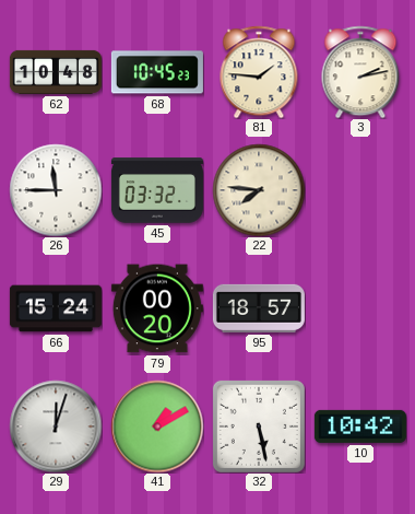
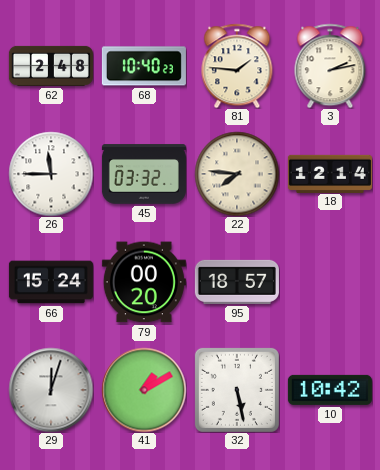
62: 10:48 -> 2:48
68: 10:45 -> 10:40
18: none -> 12:14
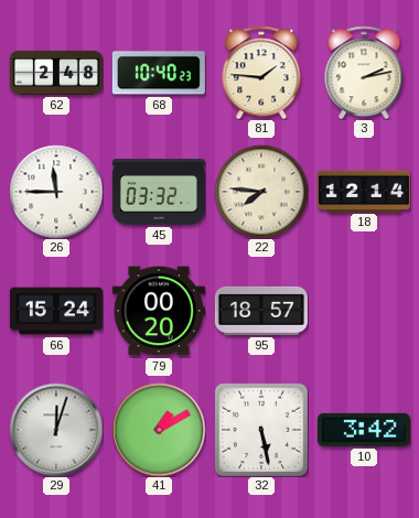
10: 10:42 -> 3:42
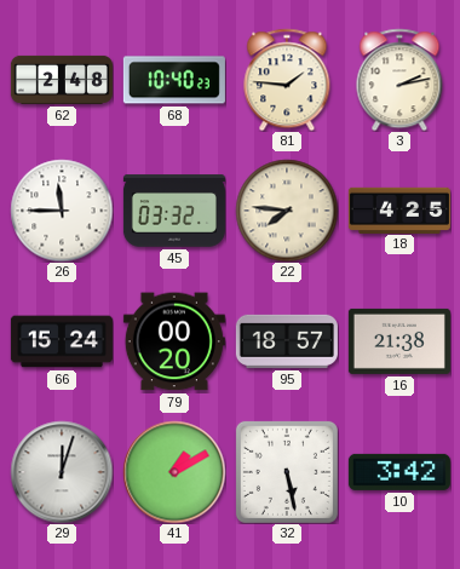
18: 12:14 -> 4:25
16: none -> 21:38
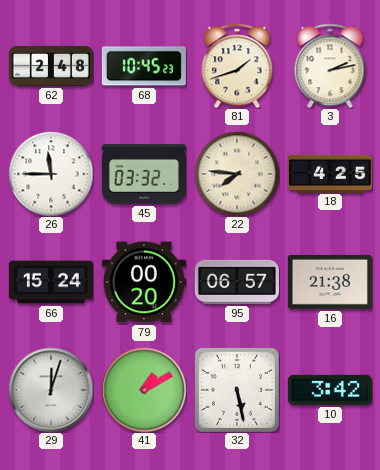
68: 10:40 -> 10:45
81: 1:46 -> 1:42
95: 18:57 -> 06:57
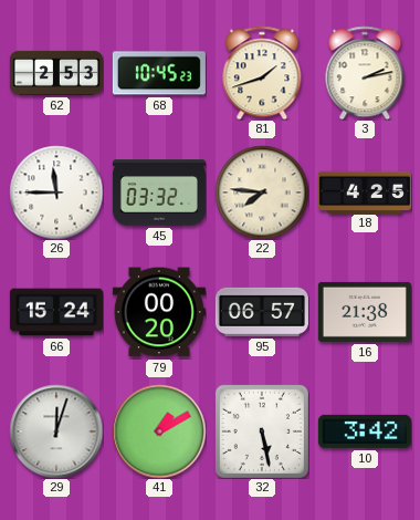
62: 2:48 -> 2:53
